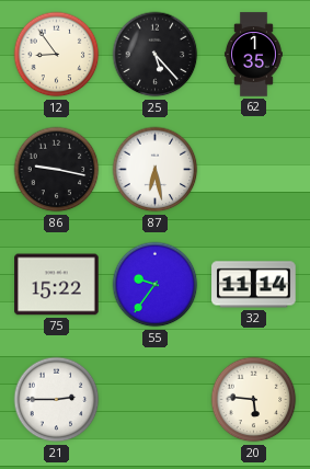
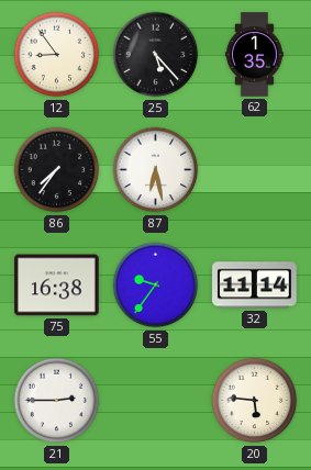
86: 9:17 -> 7:36
75: 15:22 -> 16:38
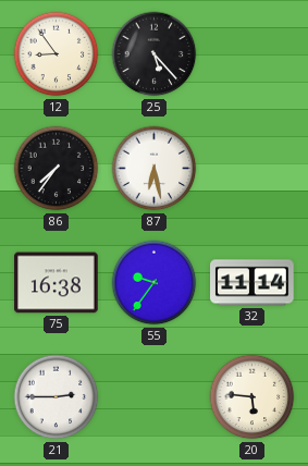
62: 1:35 -> none
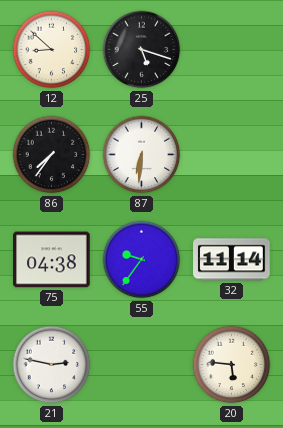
12: 8:54 -> 8:52
25: 5:23 -> 5:18
87: 6:28 -> 6:31
75: 16:38 -> 04:38
21: 2:45 -> 2:47
